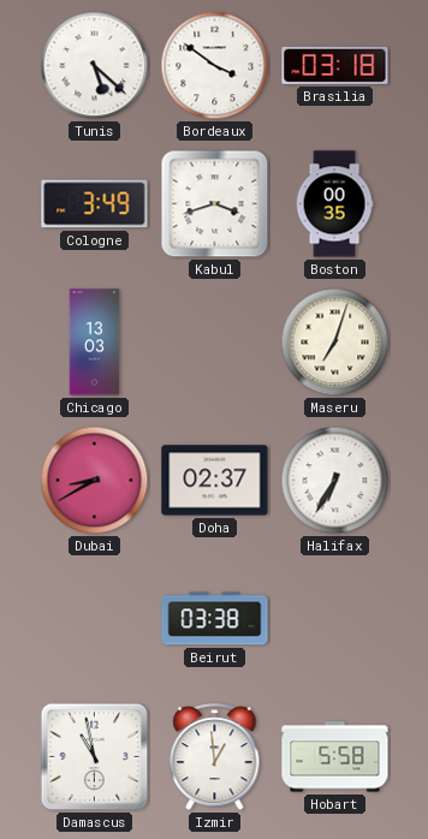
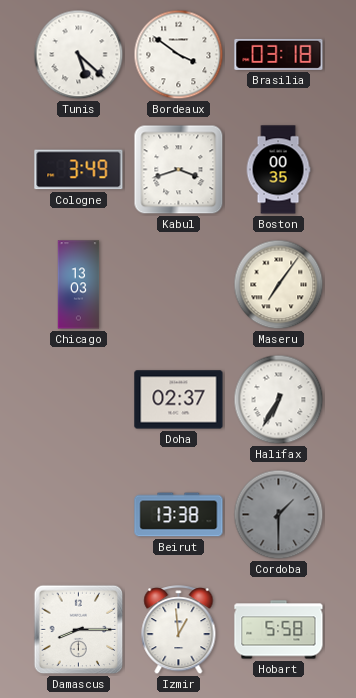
Maseru: 7:03 -> 7:06
Dubai: 8:40 -> none
Beirut: 03:38 -> 13:38
Cordoba: none -> 1:30
Damascus: 10:58 -> 8:15
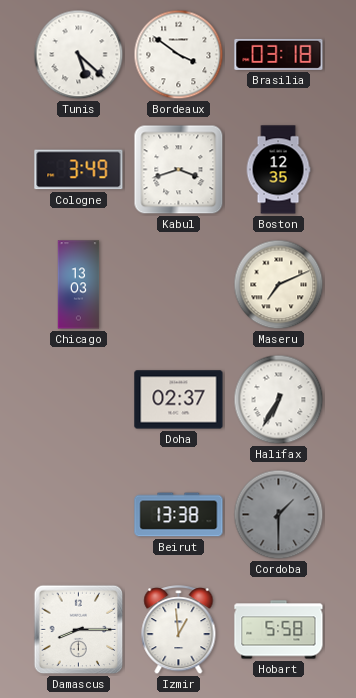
Boston: 00:35 -> 12:35
Maseru: 7:06 -> 7:11
